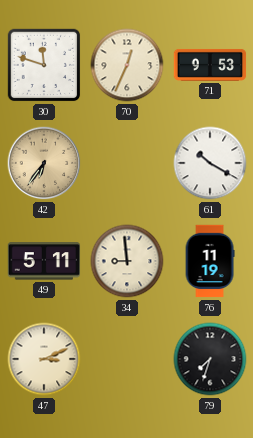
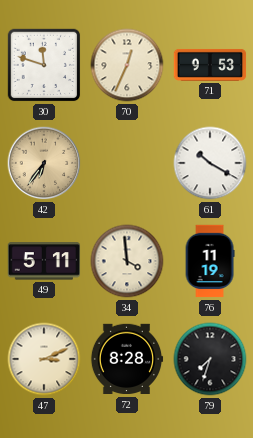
34: 8:59 -> 3:59
72: none -> 8:28
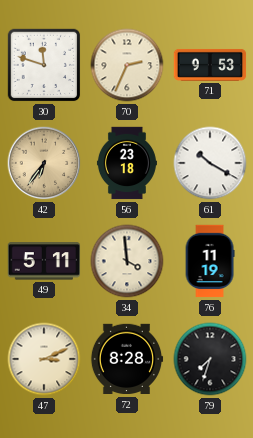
70: 12:34 -> 2:34
56: none -> 23:18
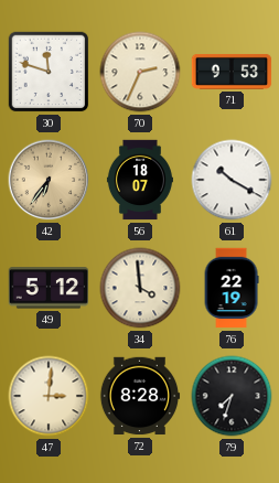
56: 23:18 -> 18:07
49: 5:11 -> 5:12
76: 11:19 -> 22:19
47: 3:11 -> 3:01
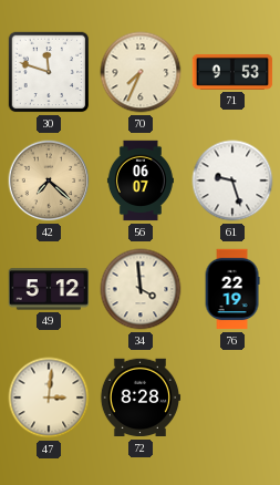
70: 2:34 -> 7:34
42: 6:36 -> 7:22
56: 18:07 -> 06:07
61: 10:20 -> 9:27
79: 7:33 -> none
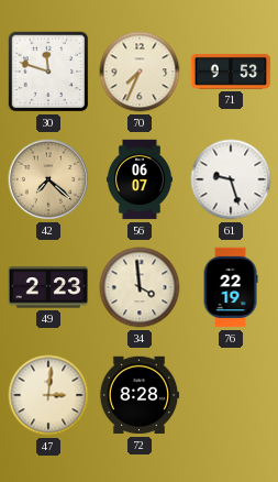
49: 5:12 -> 2:23
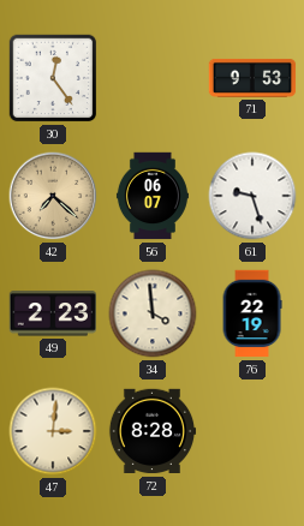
30: 11:48 -> 12:24
70: 7:34 -> none
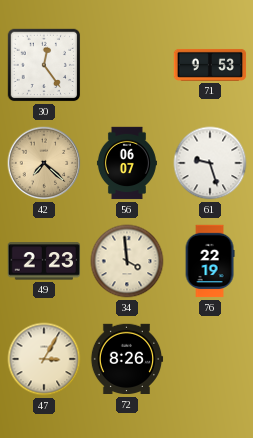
47: 3:01 -> 3:05
72: 8:28 -> 8:26
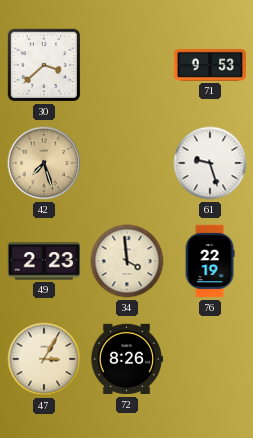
30: 12:24 -> 3:38
42: 7:22 -> 7:27
56: 06:07 -> none
